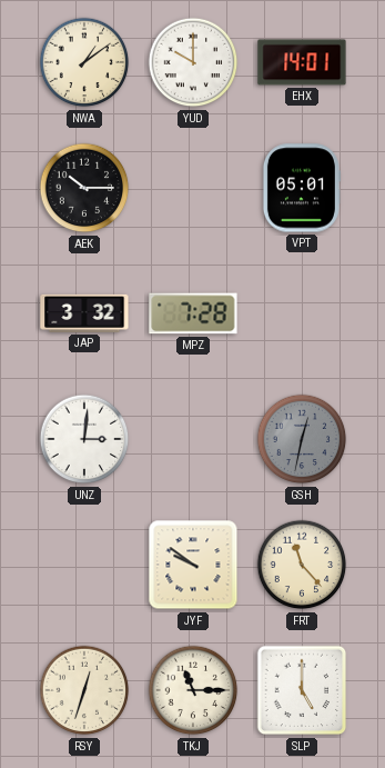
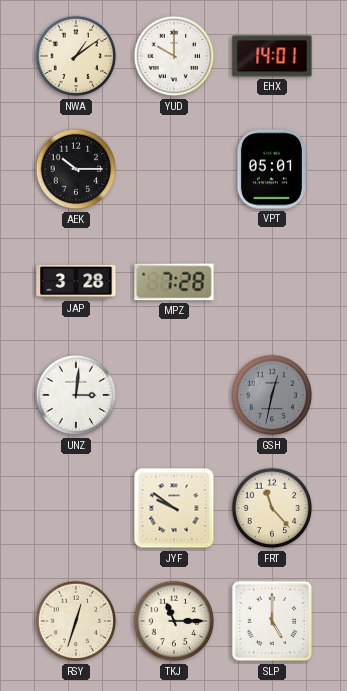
JAP: 3:32 -> 3:28
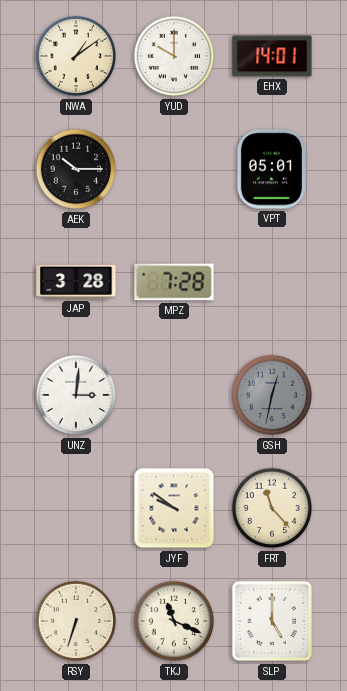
RSY: 12:33 -> 6:33
TKJ: 11:15 -> 11:19
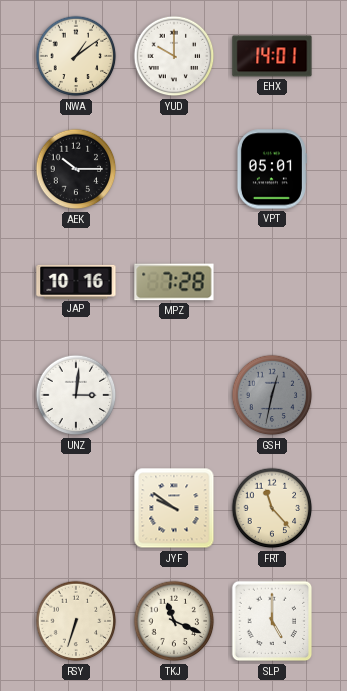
JAP: 3:28 -> 10:16
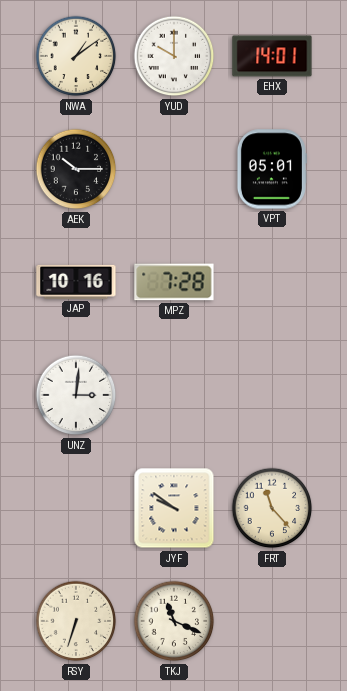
GSH: 12:32 -> none
SLP: 5:00 -> none
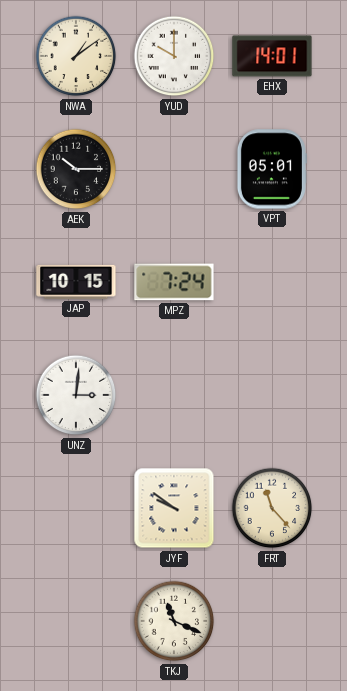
JAP: 10:16 -> 10:15
MPZ: 7:28 -> 7:24
RSY: 6:33 -> none
